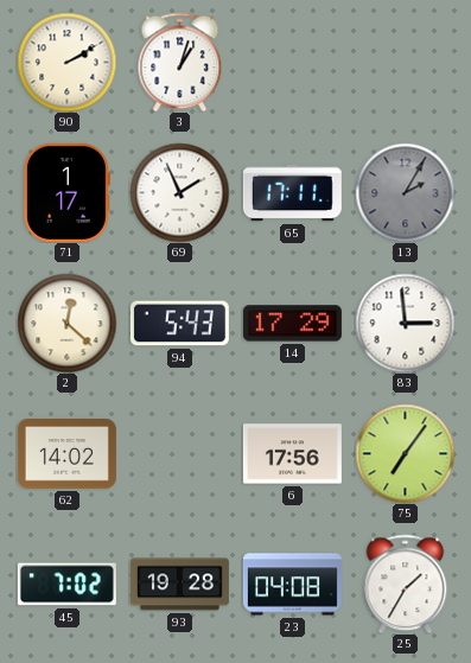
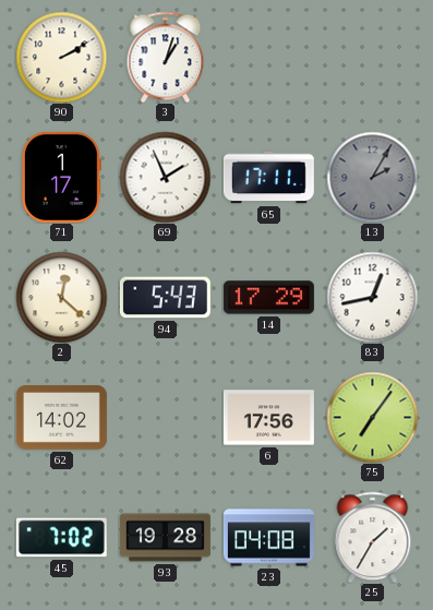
83: 2:59 -> 12:43
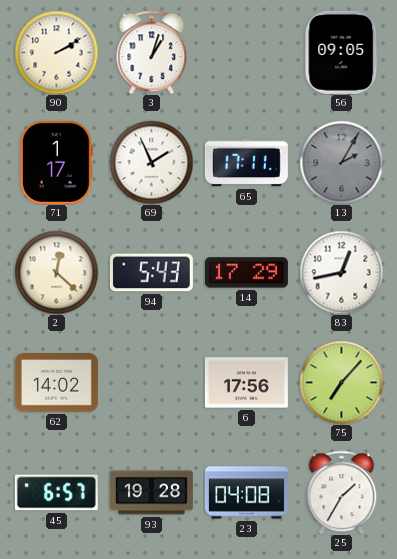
56: none -> 09:05
75: 7:06 -> 7:07
45: 7:02 -> 6:57
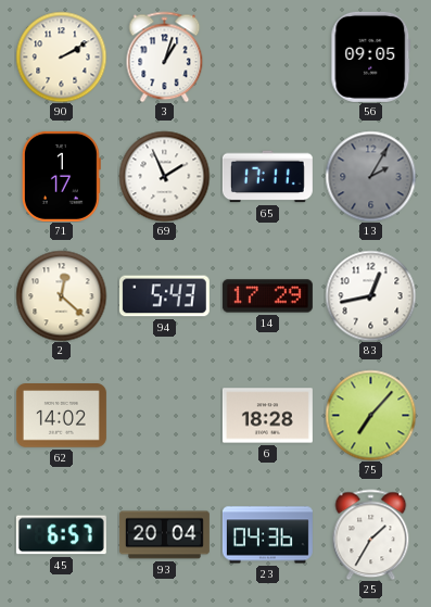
6: 17:56 -> 18:28
93: 19:28 -> 20:04
23: 04:08 -> 04:36
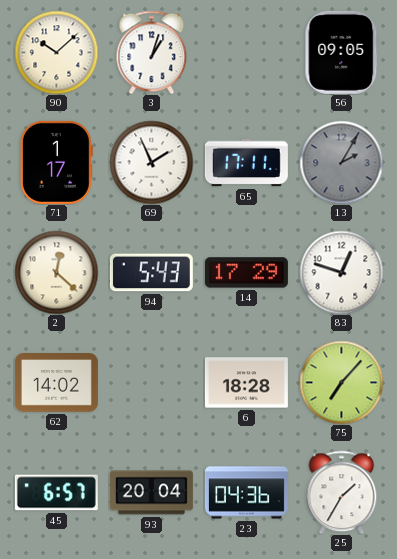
90: 2:10 -> 10:08
83: 12:43 -> 12:48
